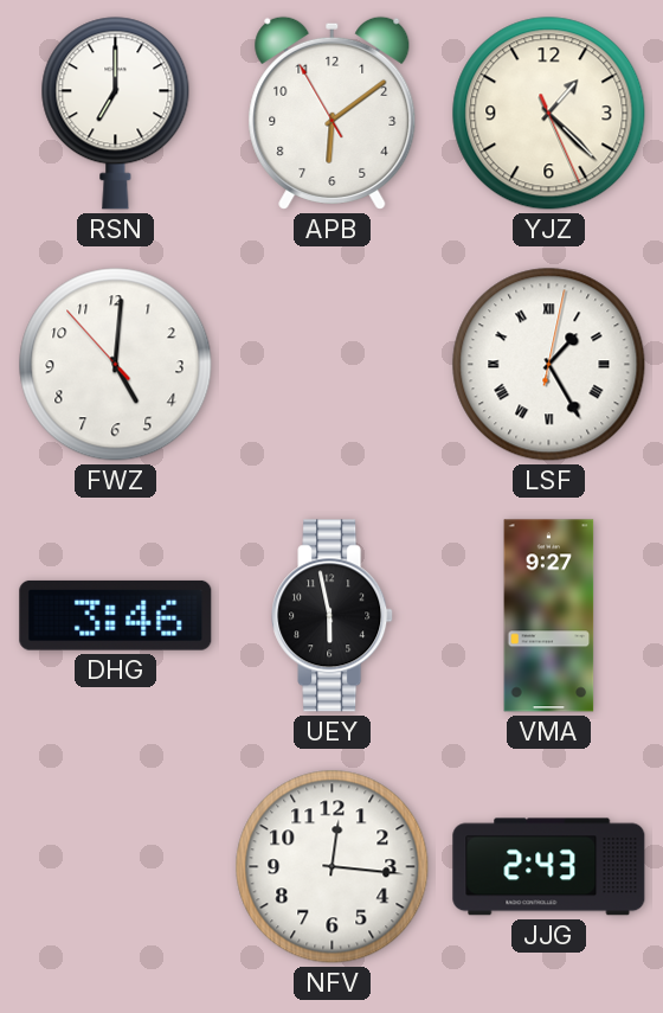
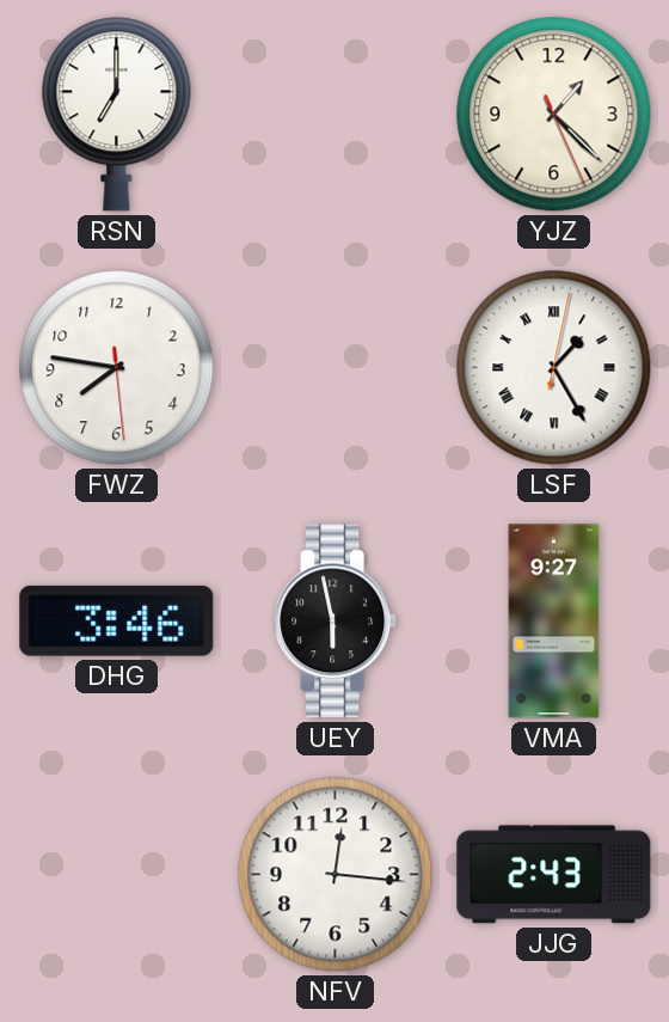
APB: 6:08 -> none
FWZ: 5:00 -> 7:46
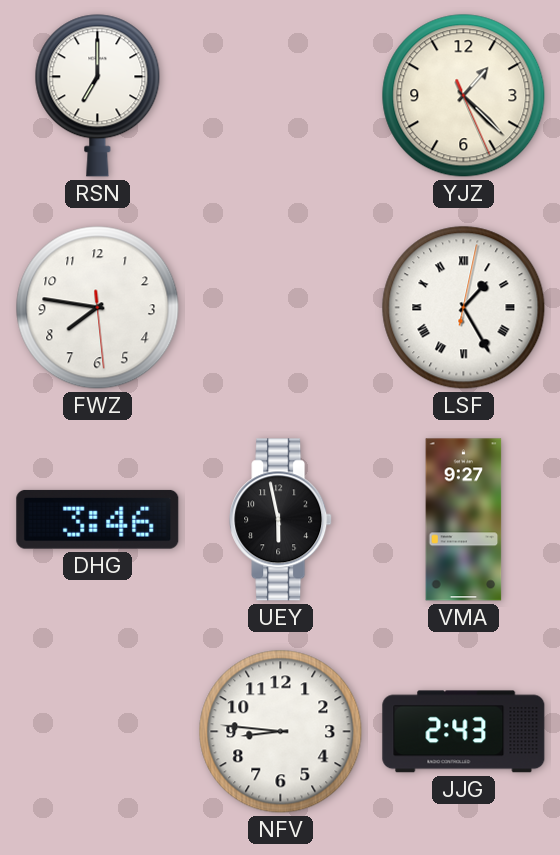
NFV: 12:16 -> 8:46
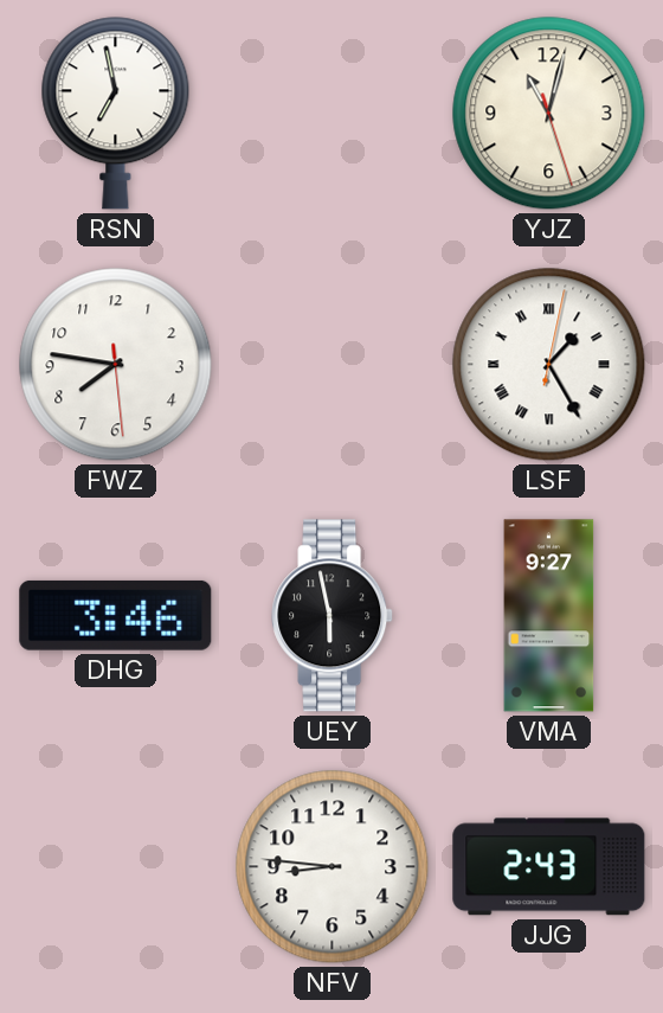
RSN: 7:00 -> 6:58
YJZ: 1:22 -> 11:02
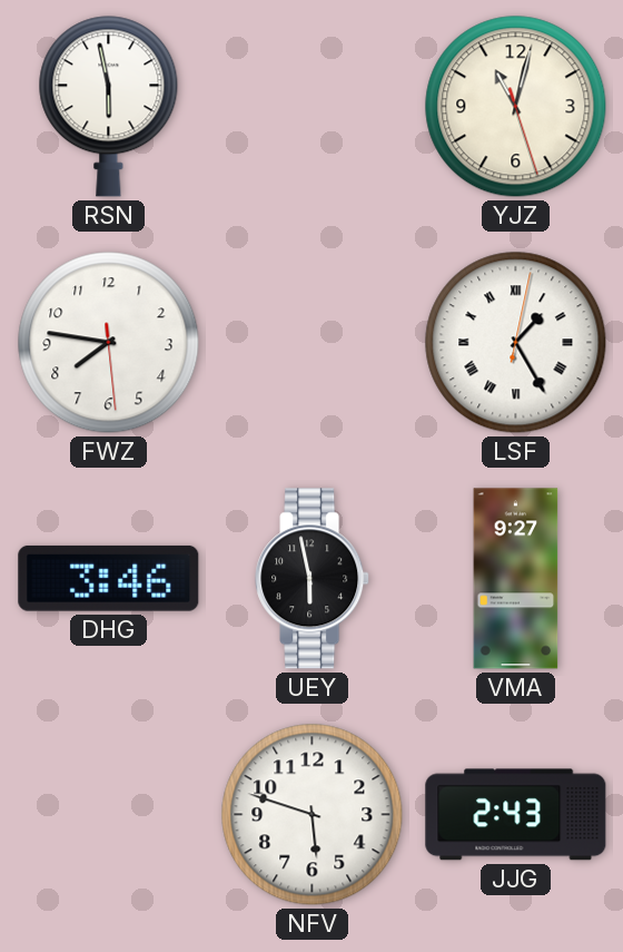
RSN: 6:58 -> 5:58
NFV: 8:46 -> 5:48
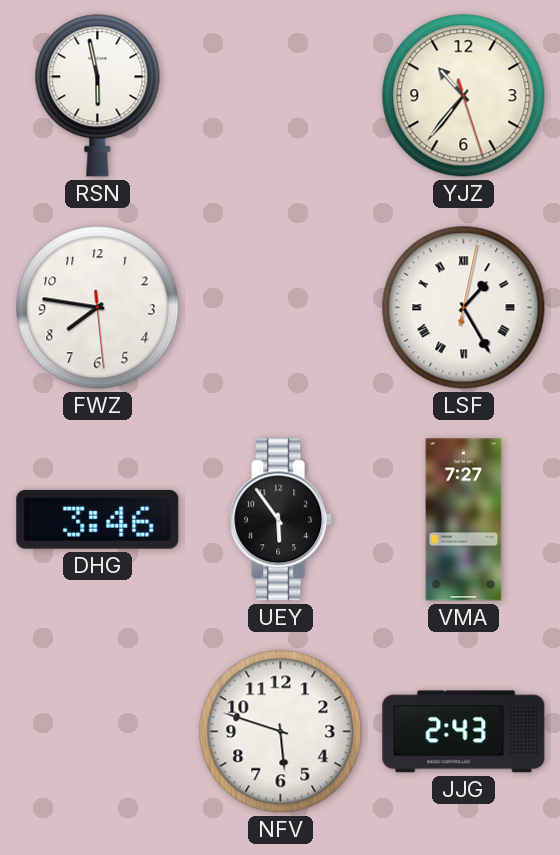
YJZ: 11:02 -> 10:36
UEY: 5:58 -> 5:54
VMA: 9:27 -> 7:27
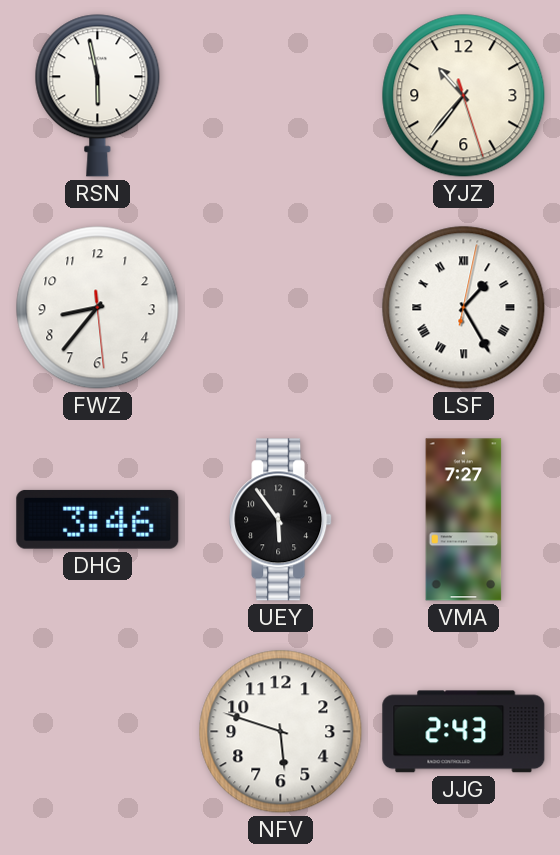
FWZ: 7:46 -> 8:36
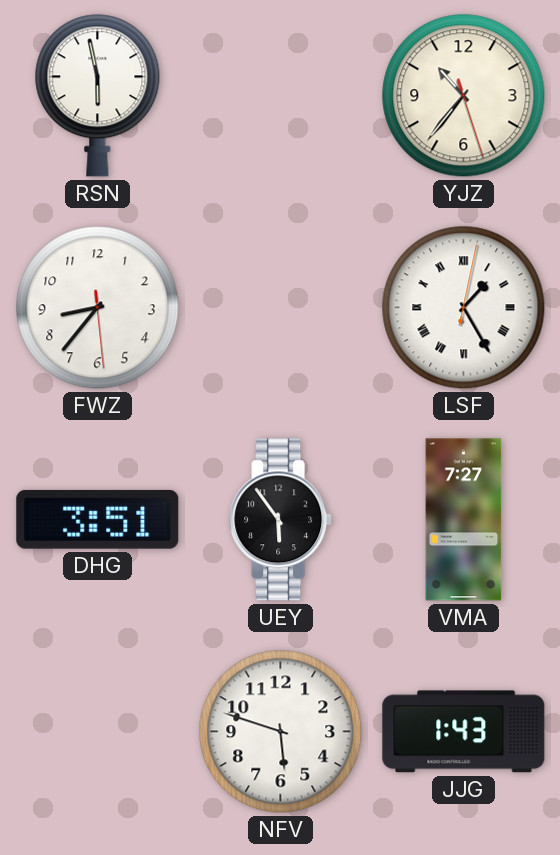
DHG: 3:46 -> 3:51
JJG: 2:43 -> 1:43
